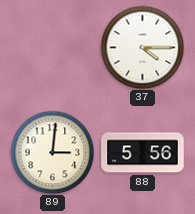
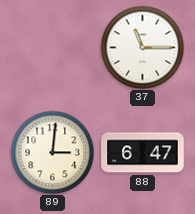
37: 4:15 -> 11:15
88: 5:56 -> 6:47
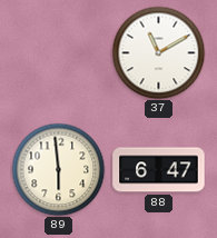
37: 11:15 -> 11:10
89: 3:01 -> 5:59
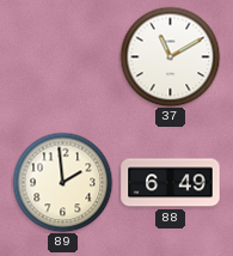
89: 5:59 -> 1:59
88: 6:47 -> 6:49
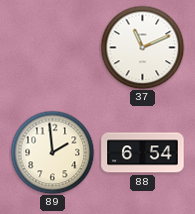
37: 11:10 -> 11:11
88: 6:49 -> 6:54
